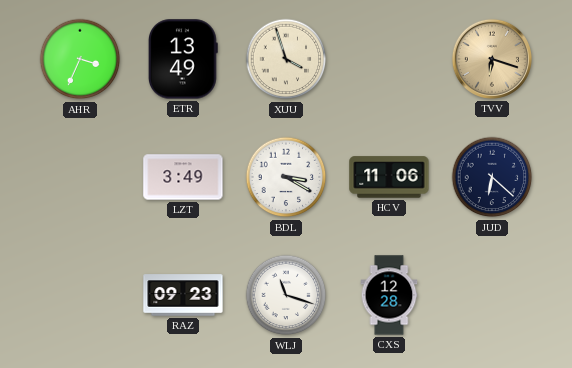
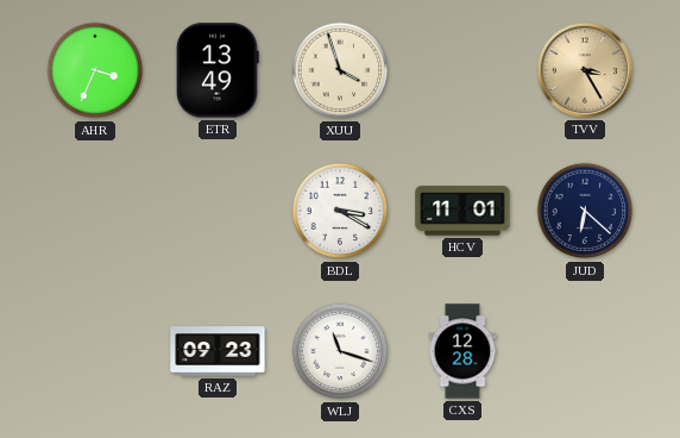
TVV: 6:18 -> 3:25
LZT: 3:49 -> none
HCV: 11:06 -> 11:01
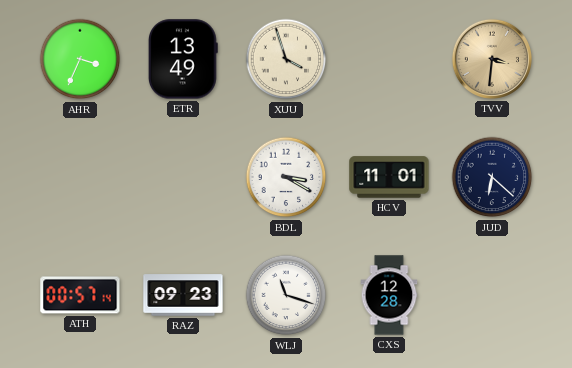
TVV: 3:25 -> 3:31
ATH: none -> 00:57
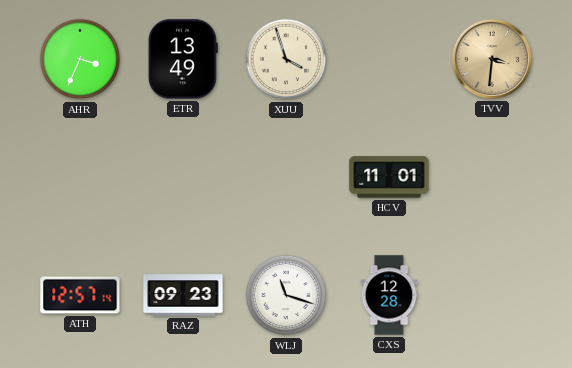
BDL: 3:20 -> none
JUD: 6:22 -> none
ATH: 00:57 -> 12:57
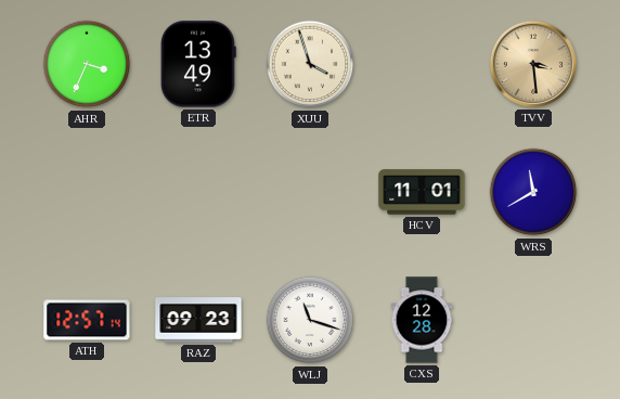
TVV: 3:31 -> 3:29
WRS: none -> 11:40
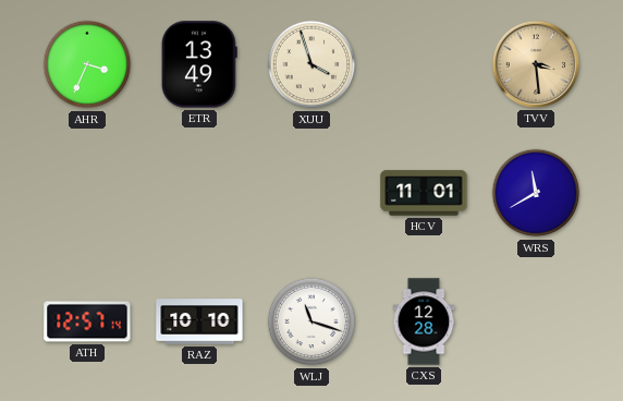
RAZ: 09:23 -> 10:10
